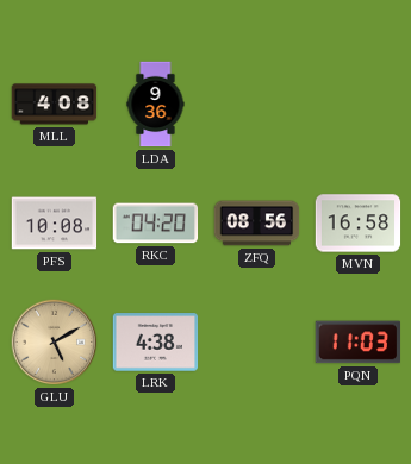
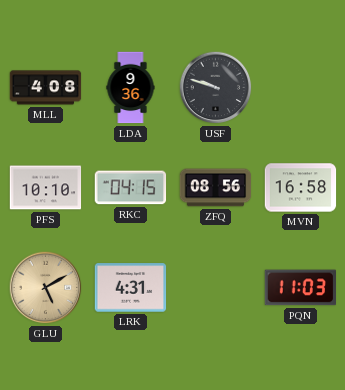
USF: none -> 9:48
PFS: 10:08 -> 10:10
RKC: 04:20 -> 04:15
LRK: 4:38 -> 4:31
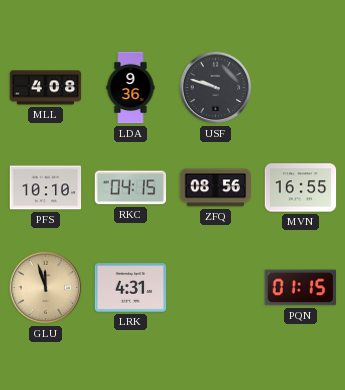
MVN: 16:58 -> 16:55
GLU: 5:10 -> 11:57
PQN: 11:03 -> 01:15
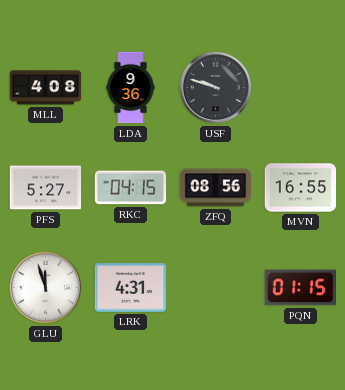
PFS: 10:10 -> 5:27
GLU dial: champagne -> white
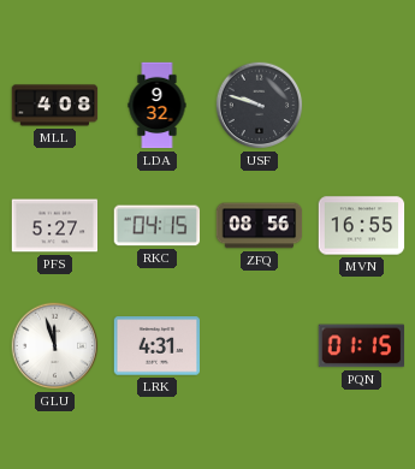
LDA: 9:36 -> 9:32
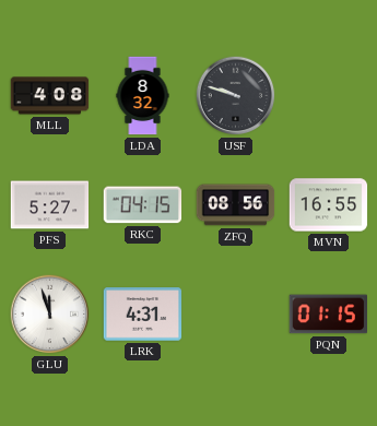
LDA: 9:32 -> 8:32
